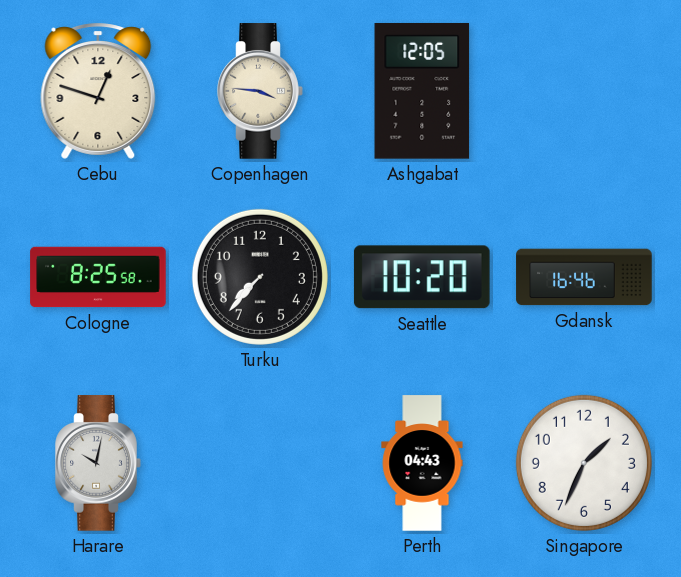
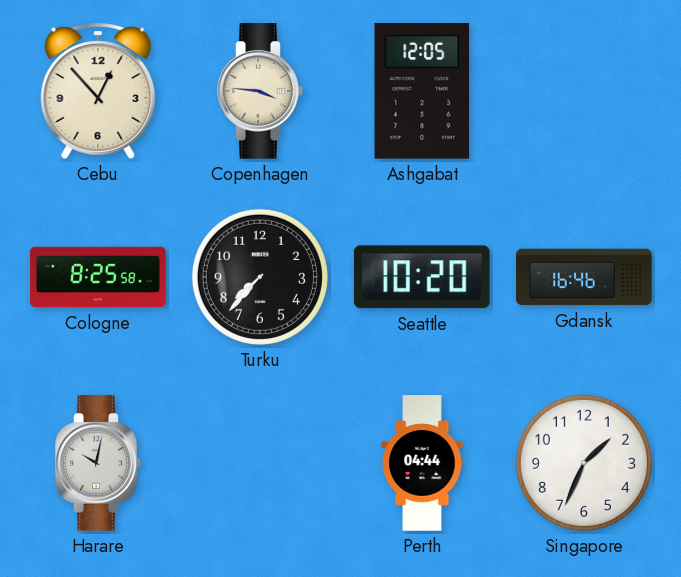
Cebu: 12:48 -> 12:53
Perth: 04:43 -> 04:44
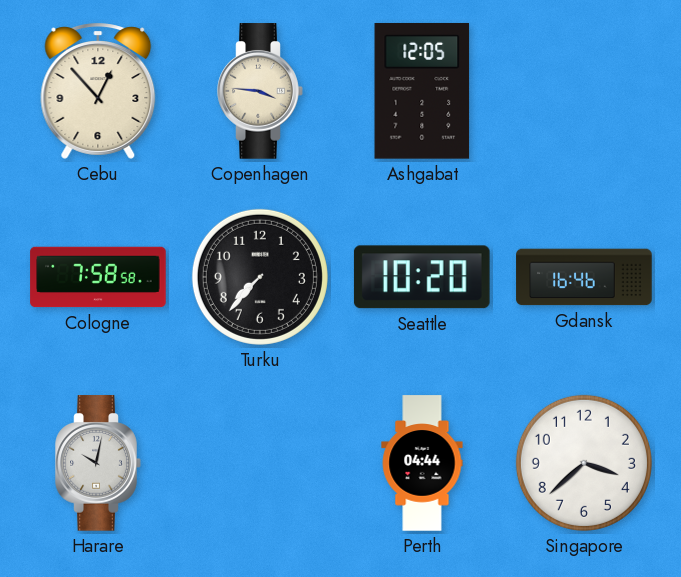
Cologne: 8:25 -> 7:58
Singapore: 1:34 -> 3:38
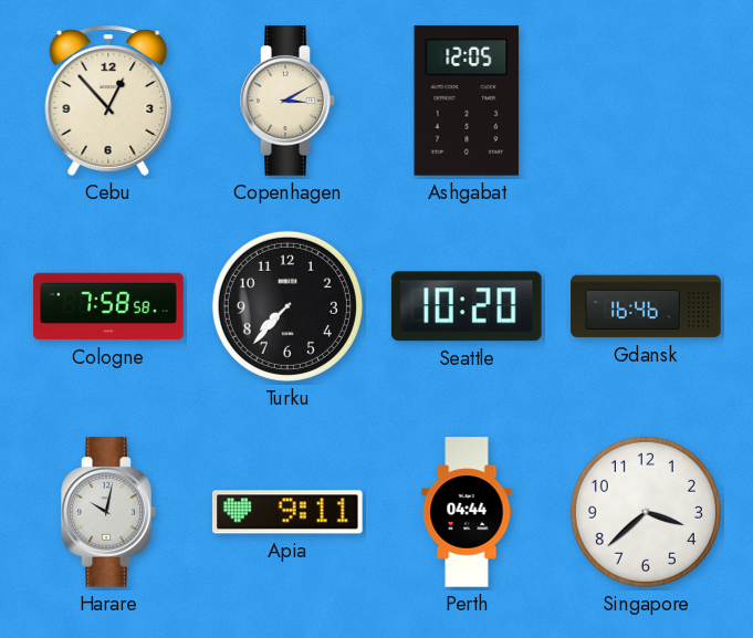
Copenhagen: 3:46 -> 3:10
Apia: none -> 9:11
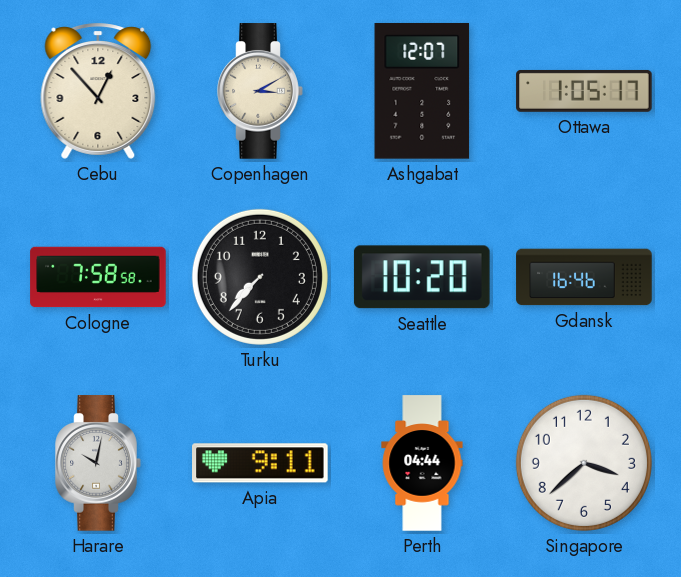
Ashgabat: 12:05 -> 12:07
Ottawa: none -> 1:05
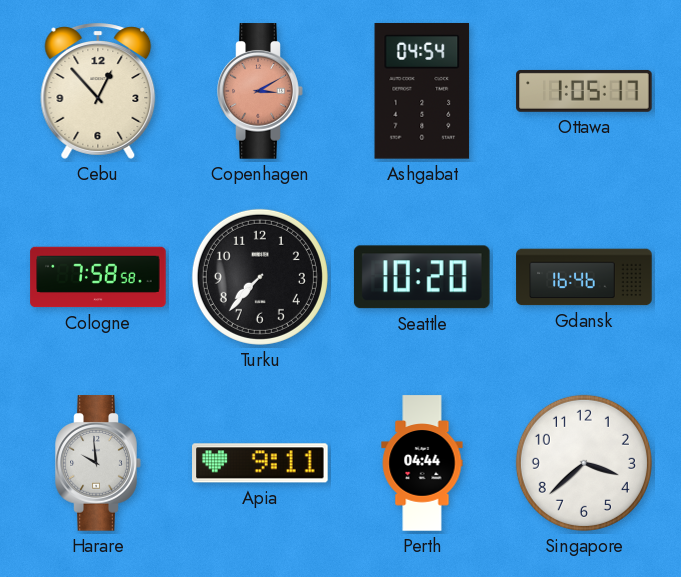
Copenhagen dial: cream -> salmon
Ashgabat: 12:07 -> 04:54
Harare: 10:02 -> 9:59
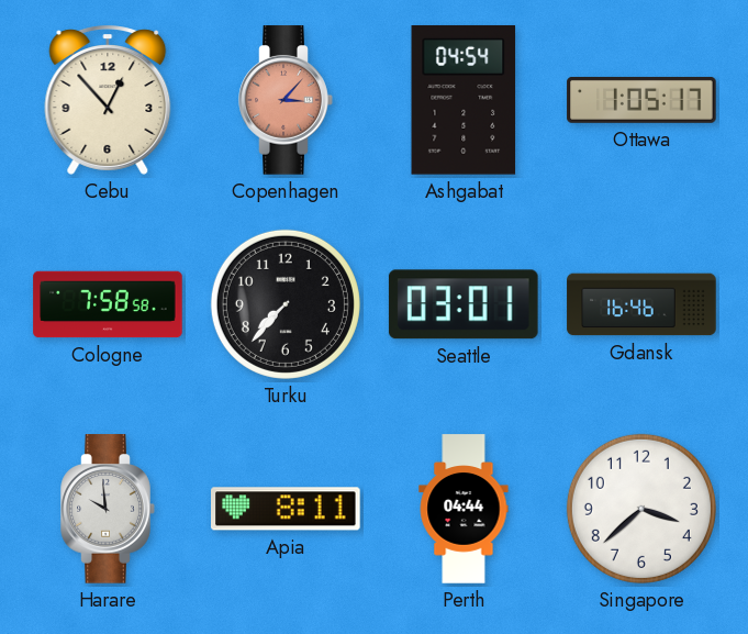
Copenhagen: 3:10 -> 3:07
Seattle: 10:20 -> 03:01
Apia: 9:11 -> 8:11
